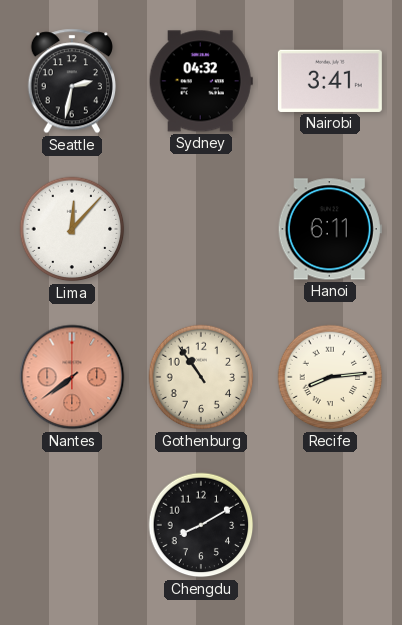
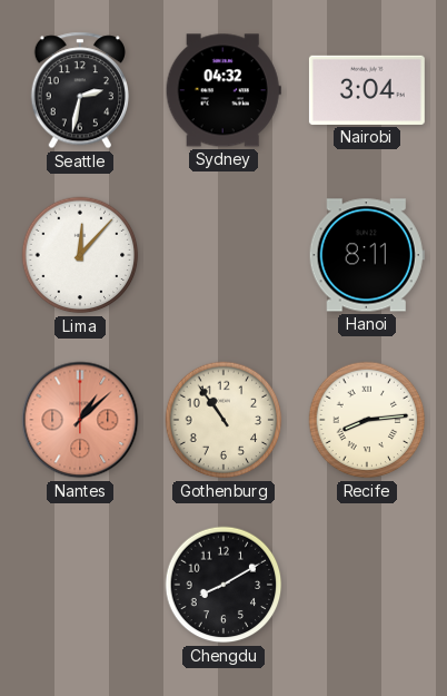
Nairobi: 3:41 -> 3:04
Hanoi: 6:11 -> 8:11
Nantes: 7:39 -> 1:08
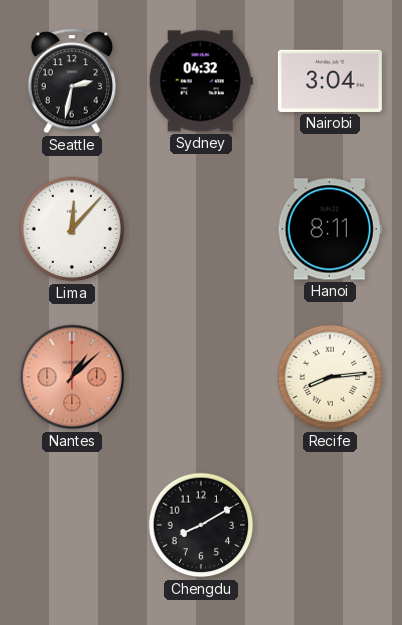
Gothenburg: 10:54 -> none
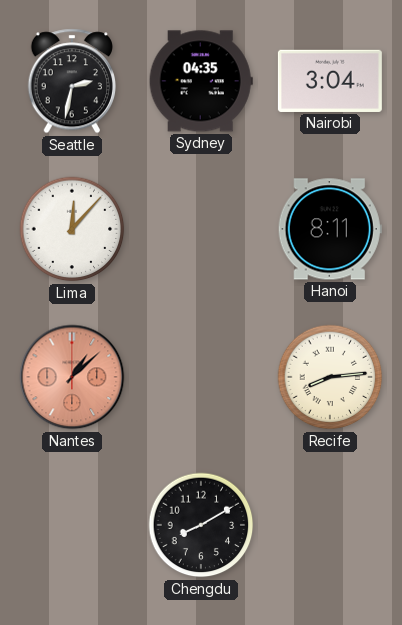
Sydney: 04:32 -> 04:35
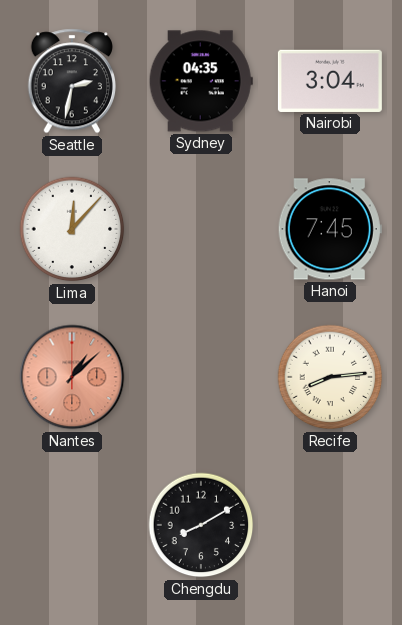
Hanoi: 8:11 -> 7:45
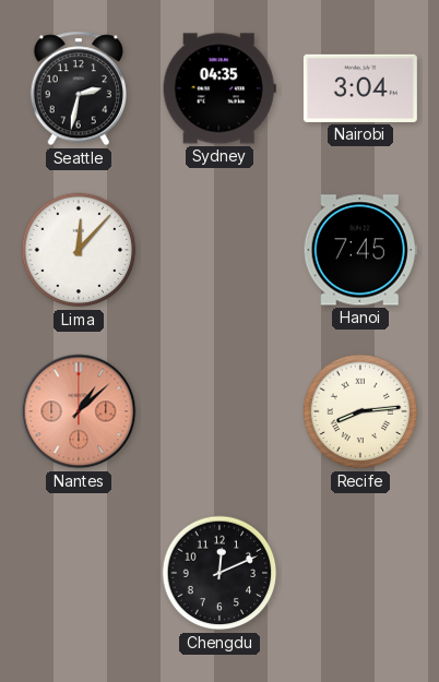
Chengdu: 8:10 -> 12:11
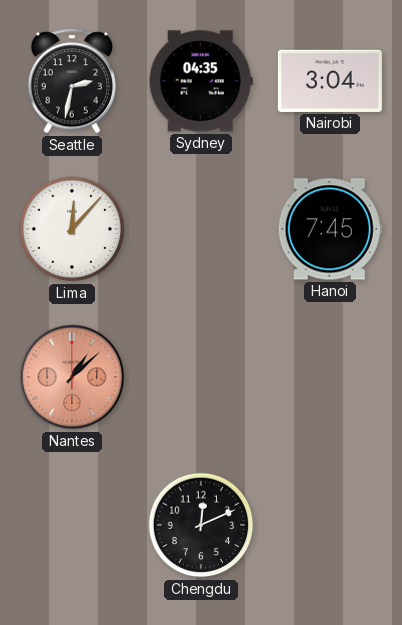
Recife: 8:14 -> none
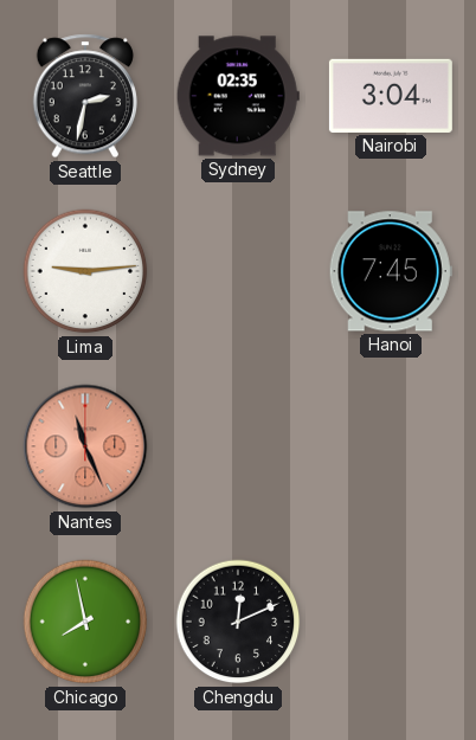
Sydney: 04:35 -> 02:35
Lima: 12:07 -> 9:14
Nantes: 1:08 -> 11:26
Chicago: none -> 7:58
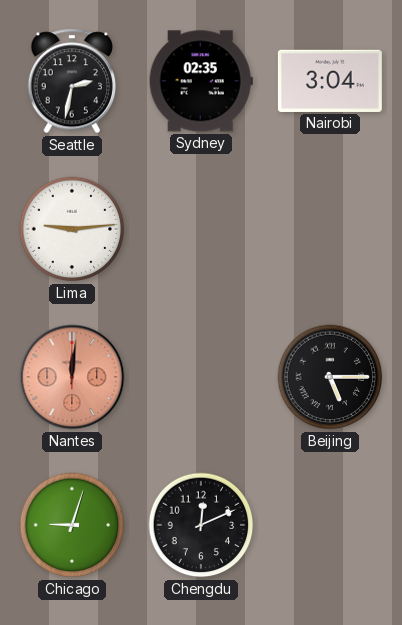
Hanoi: 7:45 -> none
Nantes: 11:26 -> 12:01
Beijing: none -> 5:15
Chicago: 7:58 -> 9:03
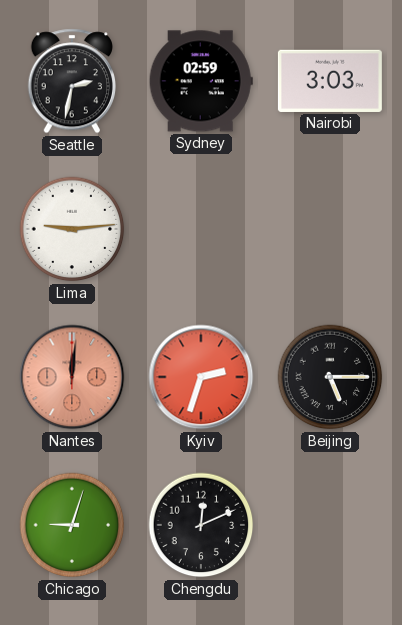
Sydney: 02:35 -> 02:59
Nairobi: 3:04 -> 3:03
Kyiv: none -> 2:33
